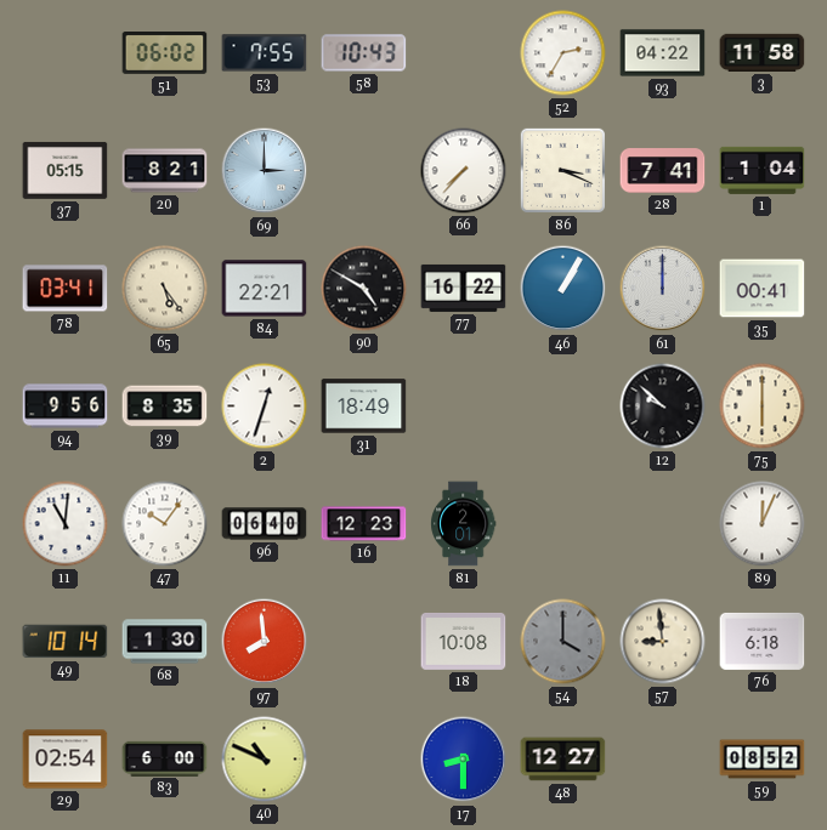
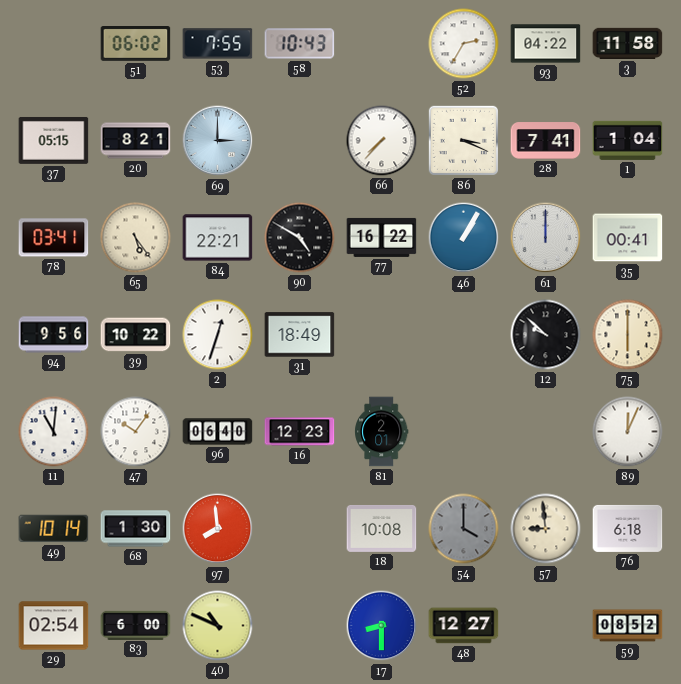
39: 8:35 -> 10:22
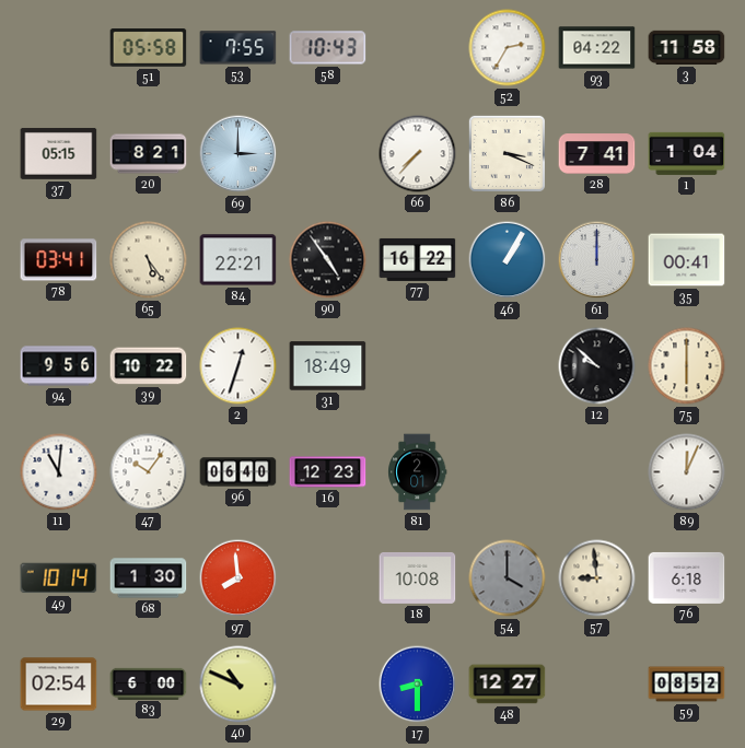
51: 06:02 -> 05:58
90: 4:50 -> 4:54
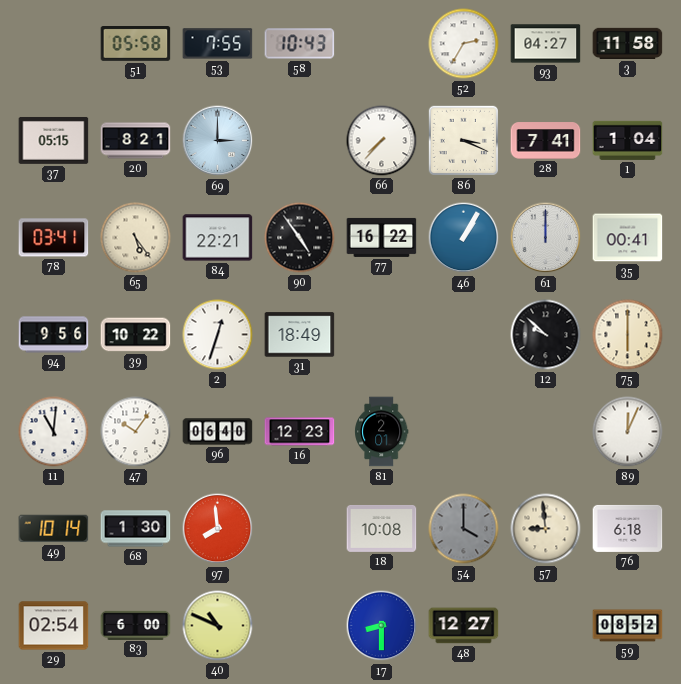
93: 04:22 -> 04:27
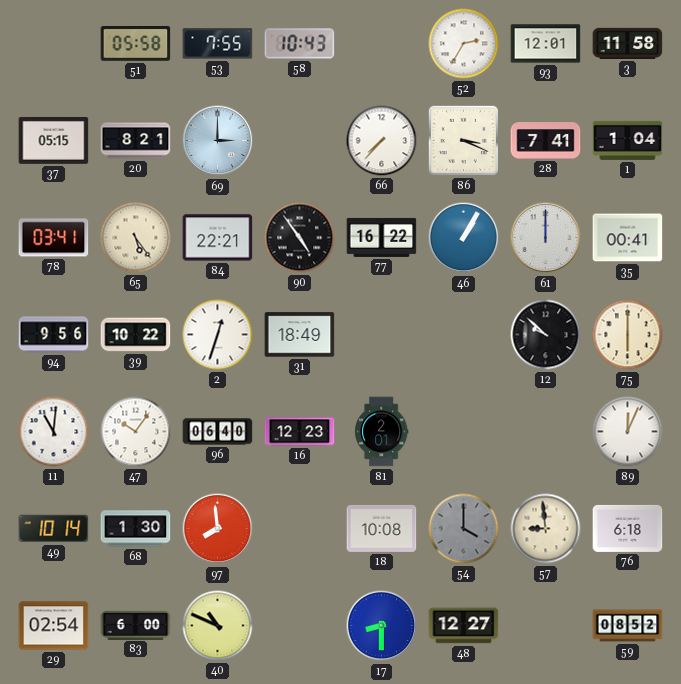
93: 04:27 -> 12:01
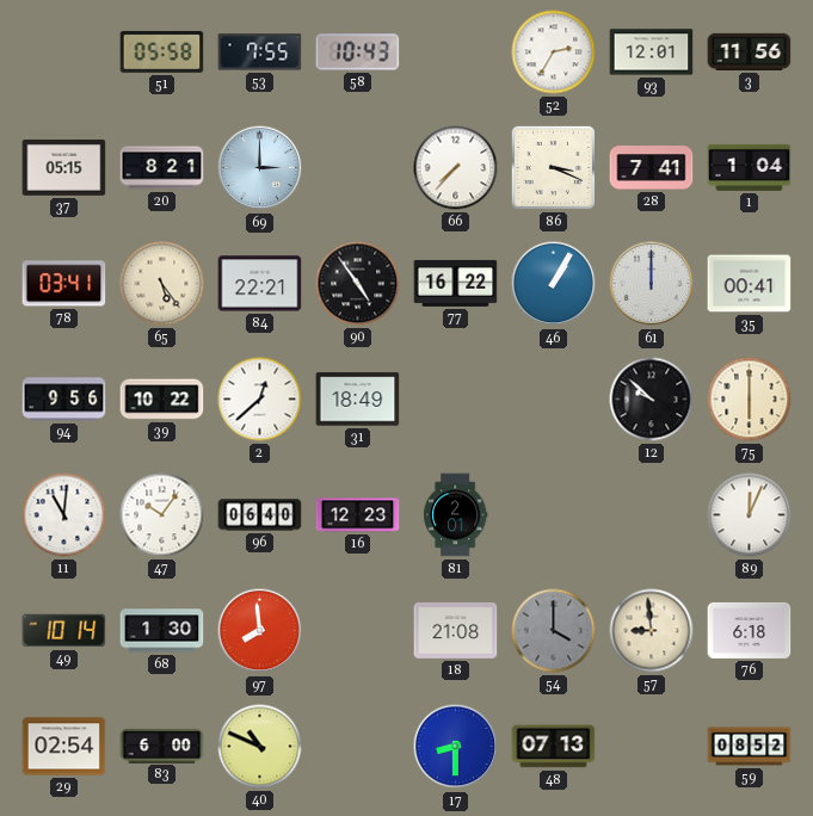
3: 11:58 -> 11:56
2: 12:33 -> 12:38
18: 10:08 -> 21:08
48: 12:27 -> 07:13
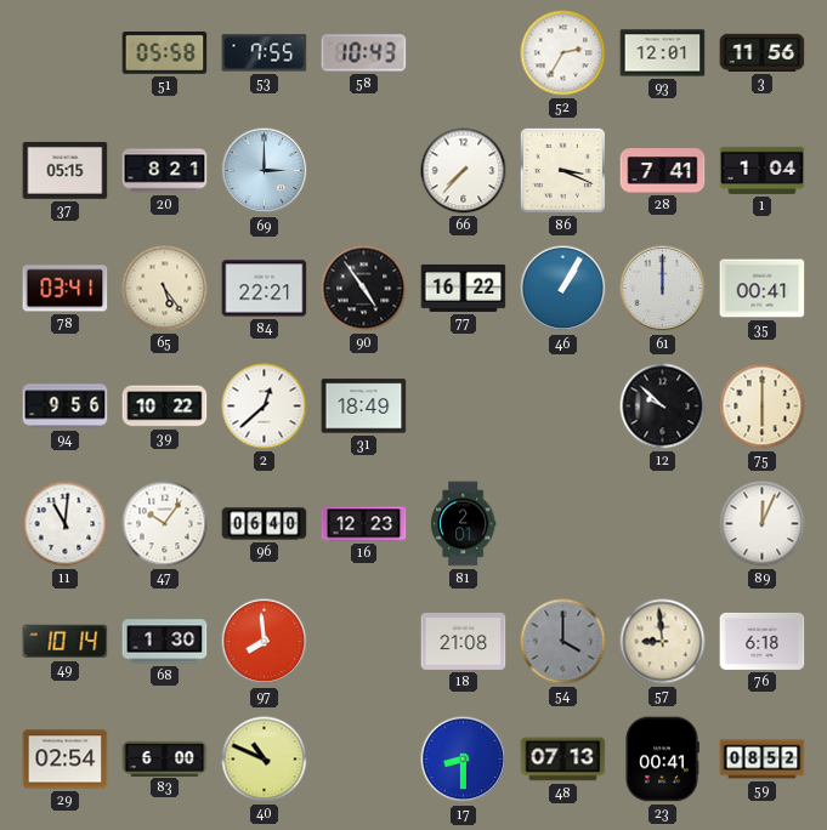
23: none -> 00:41
